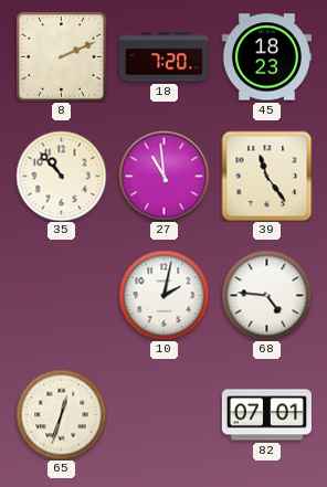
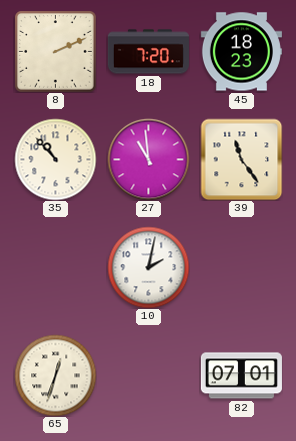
68: 4:46 -> none
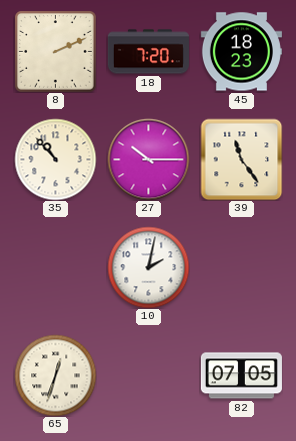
27: 10:59 -> 10:15
82: 07:01 -> 07:05
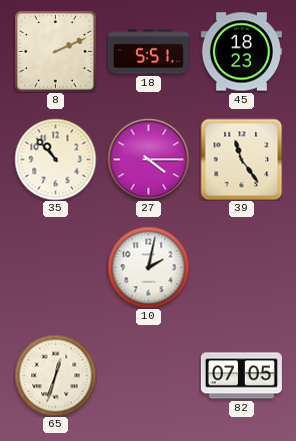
18: 7:20 -> 5:51
27: 10:15 -> 4:15
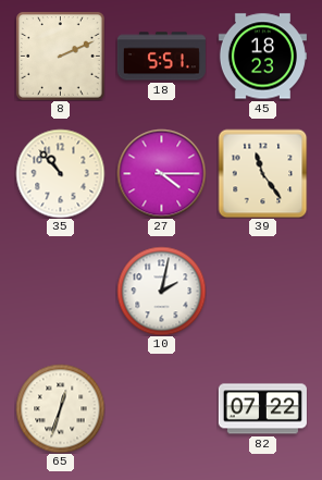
82: 07:05 -> 07:22
